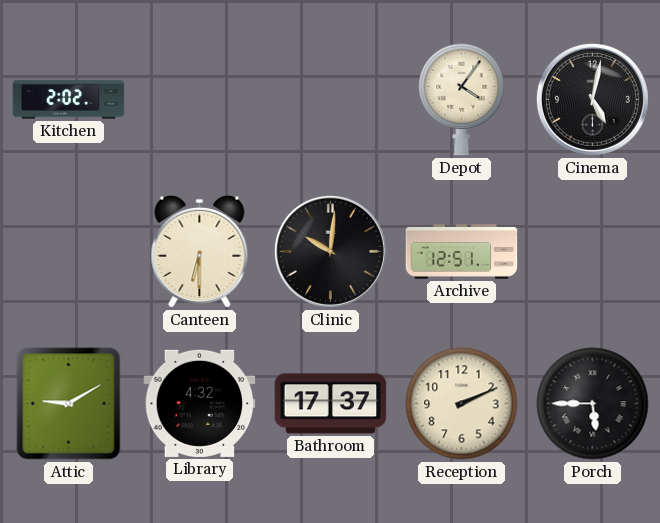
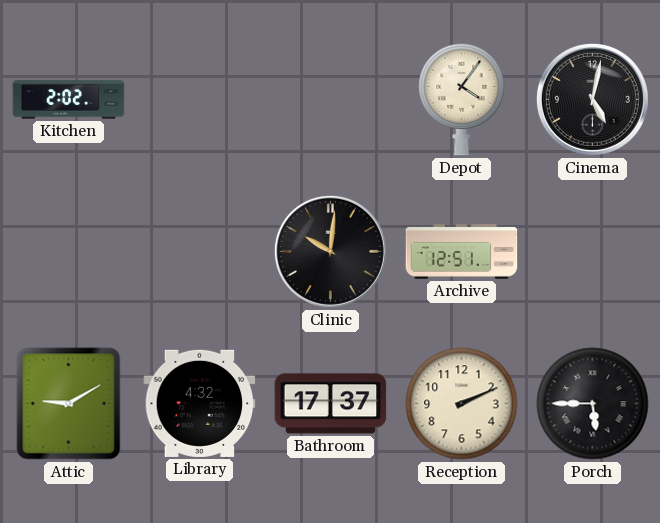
Canteen: 6:30 -> none
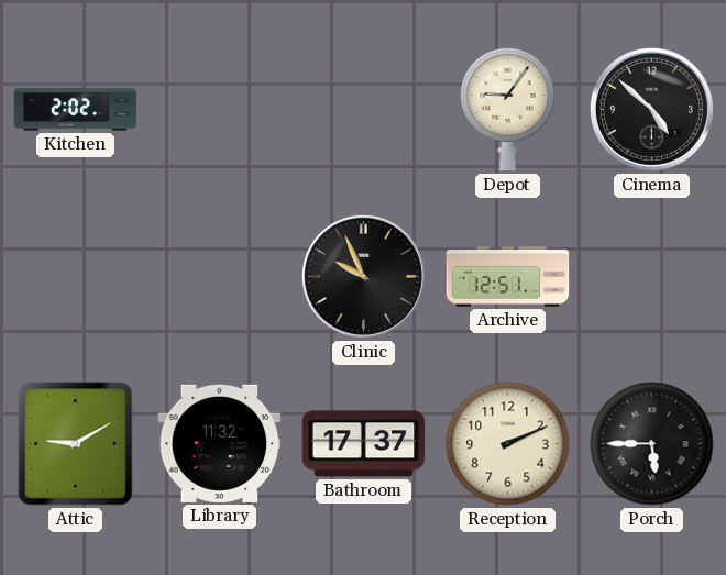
Depot: 4:06 -> 9:06
Cinema: 5:02 -> 4:52
Clinic: 10:01 -> 9:56
Library: 4:32 -> 11:32
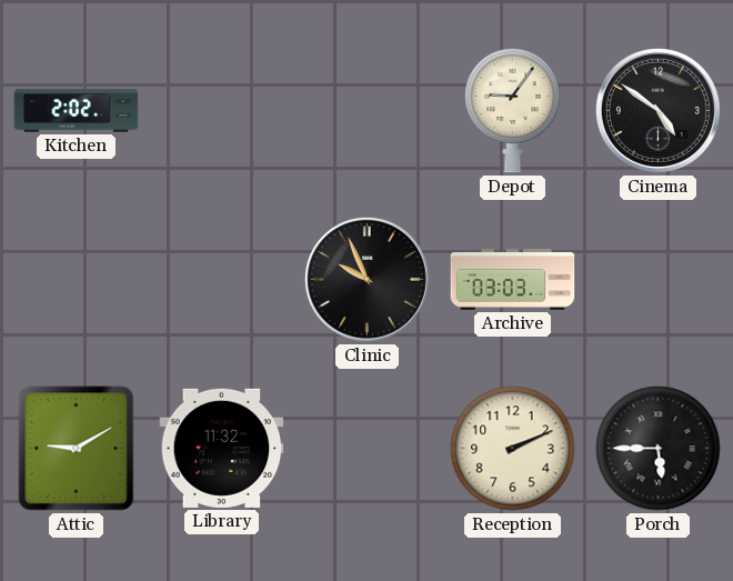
Cinema: 4:52 -> 4:51
Archive: 12:51 -> 03:03
Bathroom: 17:37 -> none
